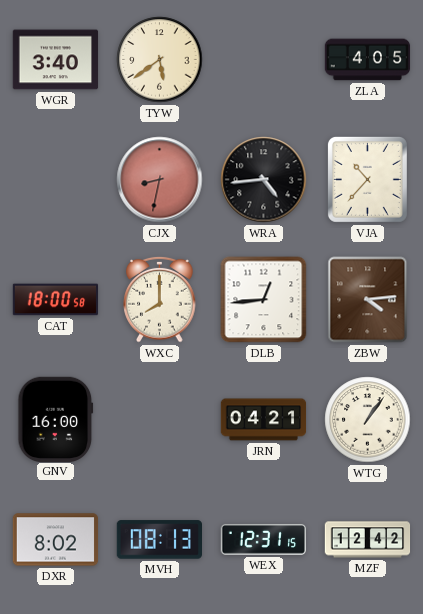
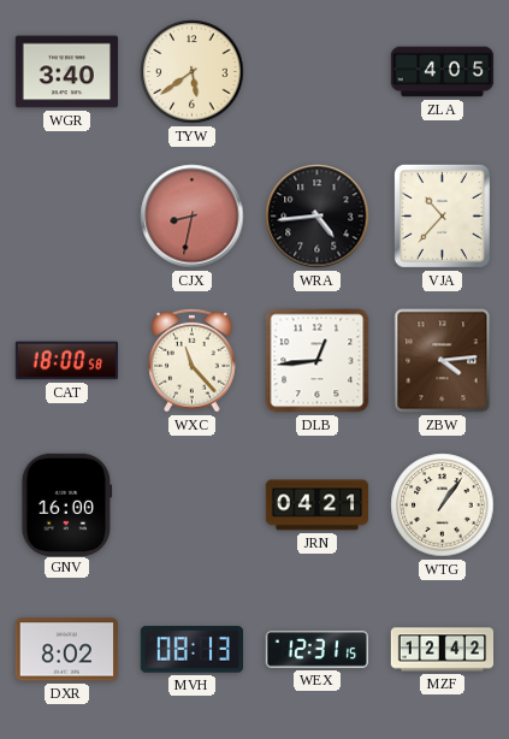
WXC: 8:00 -> 11:23
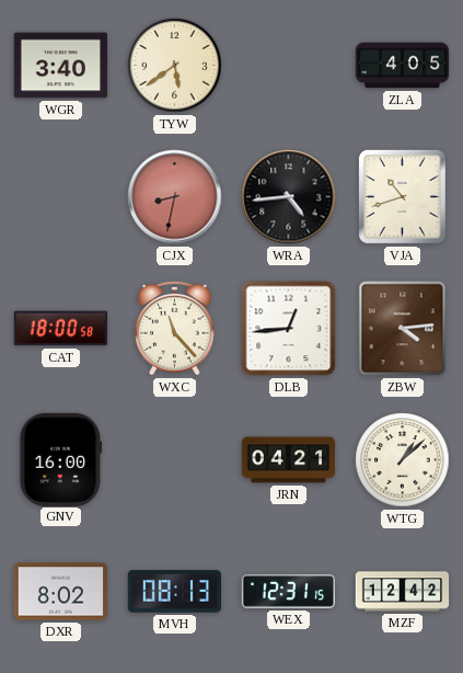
VJA: 10:37 -> 10:42
WTG: 1:06 -> 1:08
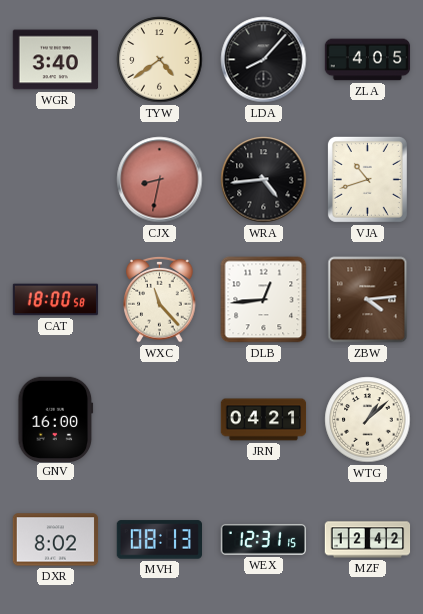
TYW: 5:39 -> 4:39
LDA: none -> 8:07
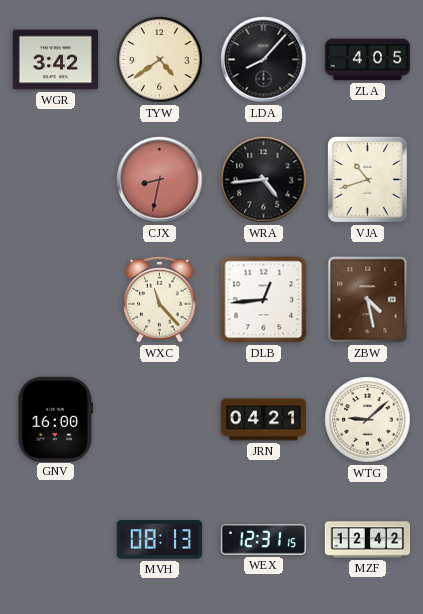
WGR: 3:40 -> 3:42
CAT: 18:00 -> none
ZBW: 4:14 -> 4:28
WTG: 1:08 -> 9:08
DXR: 8:02 -> none
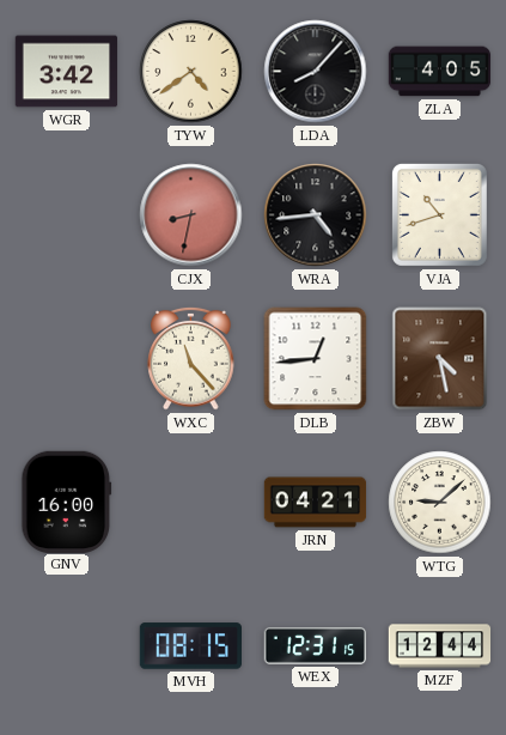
MVH: 08:13 -> 08:15
MZF: 12:42 -> 12:44
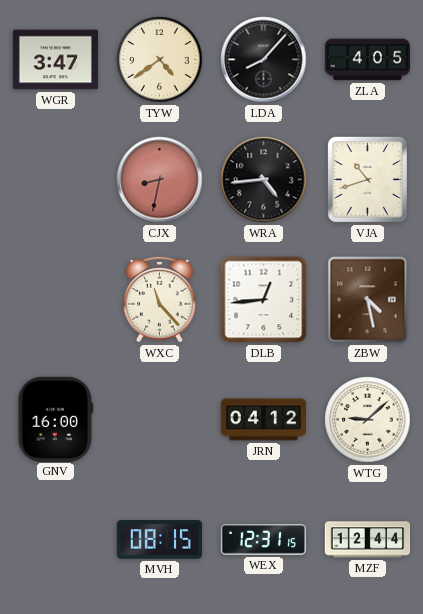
WGR: 3:42 -> 3:47
JRN: 04:21 -> 04:12
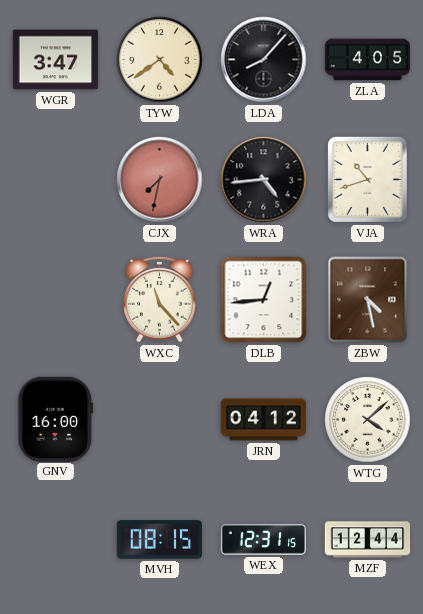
CJX: 8:32 -> 7:32
WTG: 9:08 -> 4:08
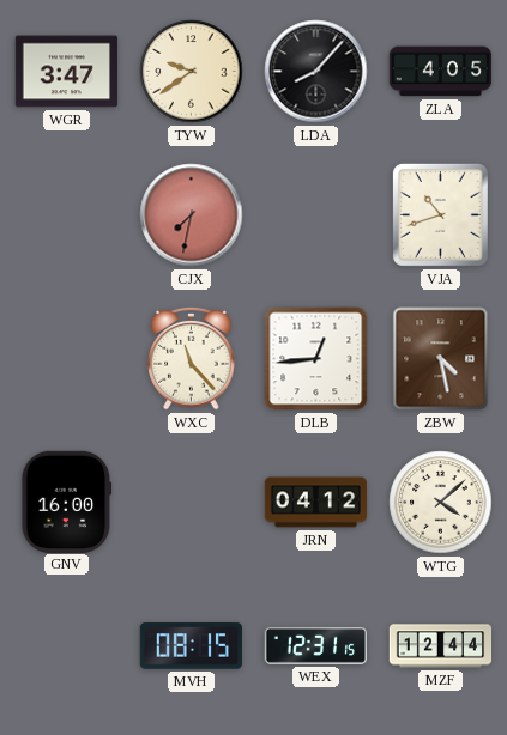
TYW: 4:39 -> 9:39
WRA: 4:44 -> none
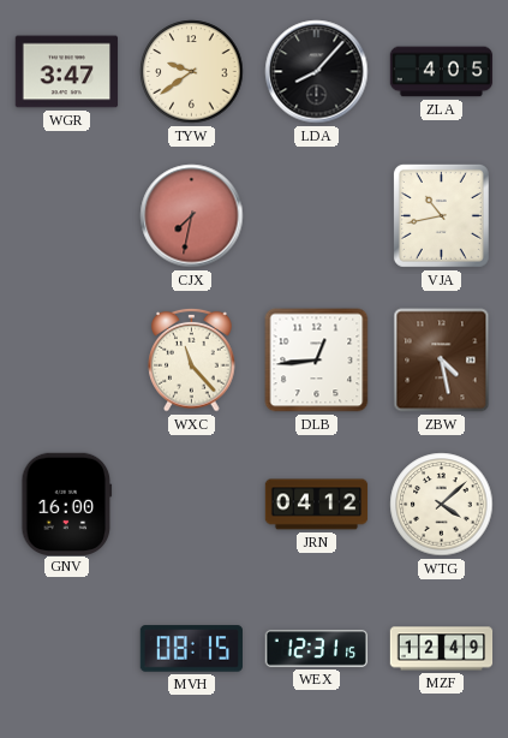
VJA: 10:42 -> 10:43
MZF: 12:44 -> 12:49
